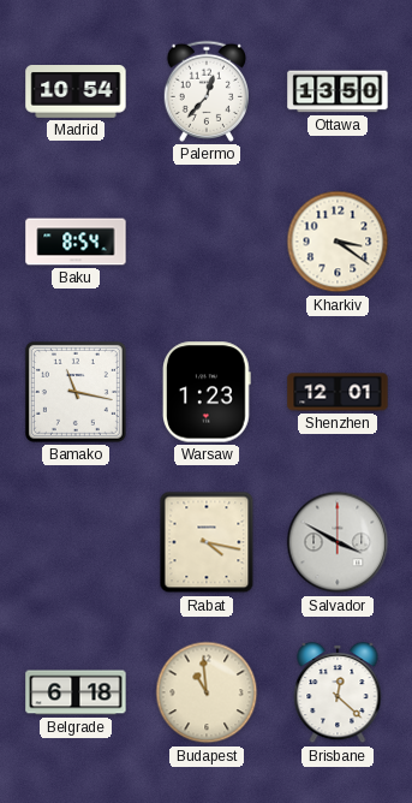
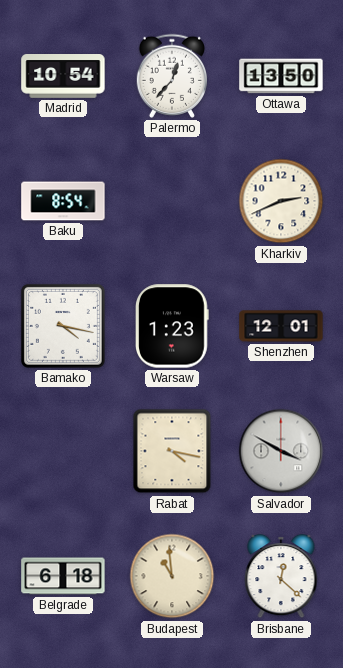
Kharkiv: 3:21 -> 2:41
Bamako: 11:17 -> 4:17
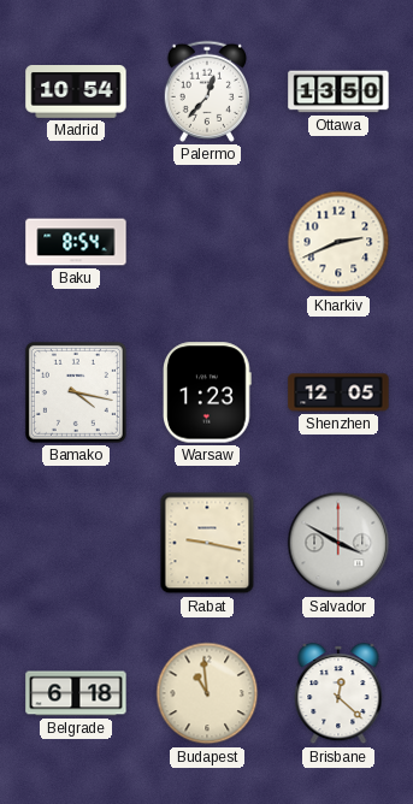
Shenzhen: 12:01 -> 12:05
Rabat: 4:17 -> 9:17
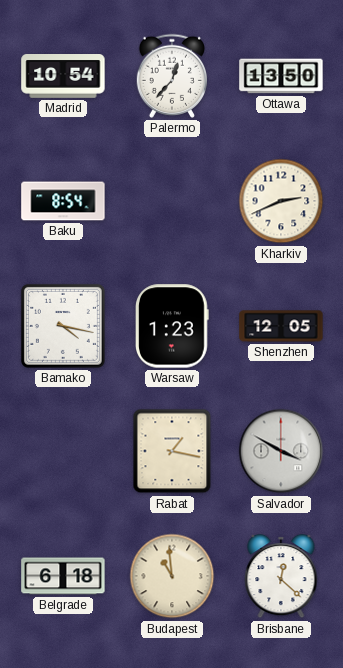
Rabat: 9:17 -> 1:17
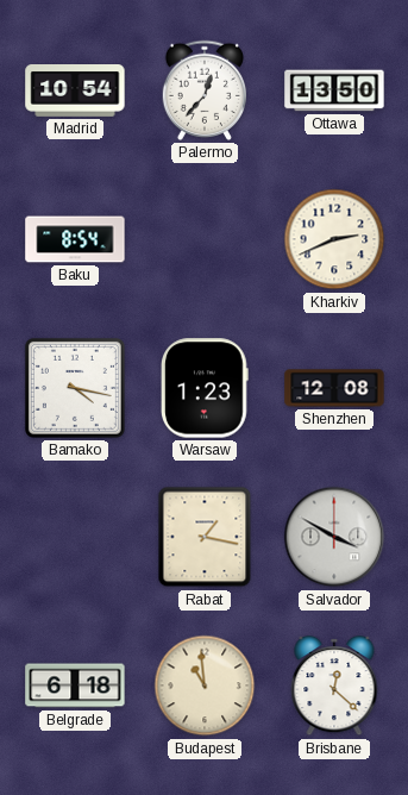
Shenzhen: 12:05 -> 12:08
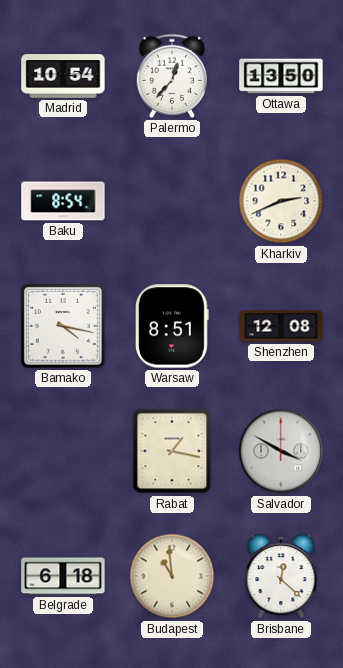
Warsaw: 1:23 -> 8:51
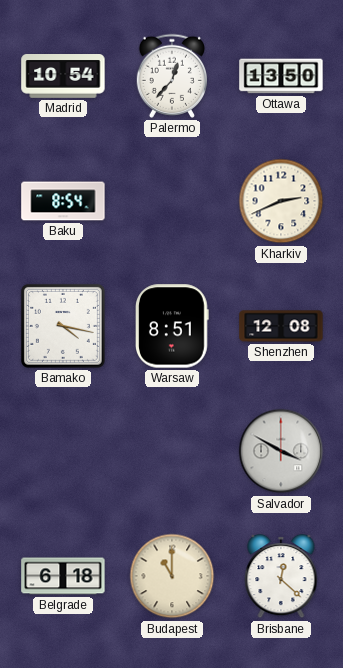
Rabat: 1:17 -> none
Budapest: 10:59 -> 11:00
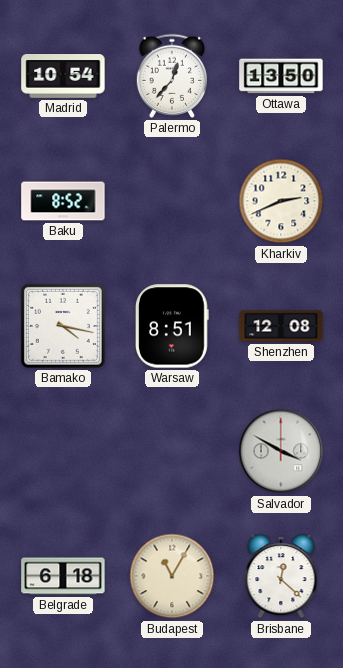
Baku: 8:54 -> 8:52
Budapest: 11:00 -> 11:05
